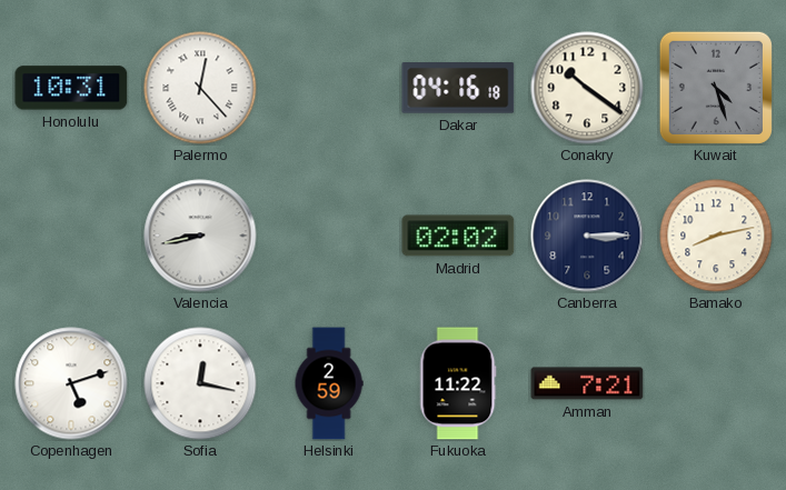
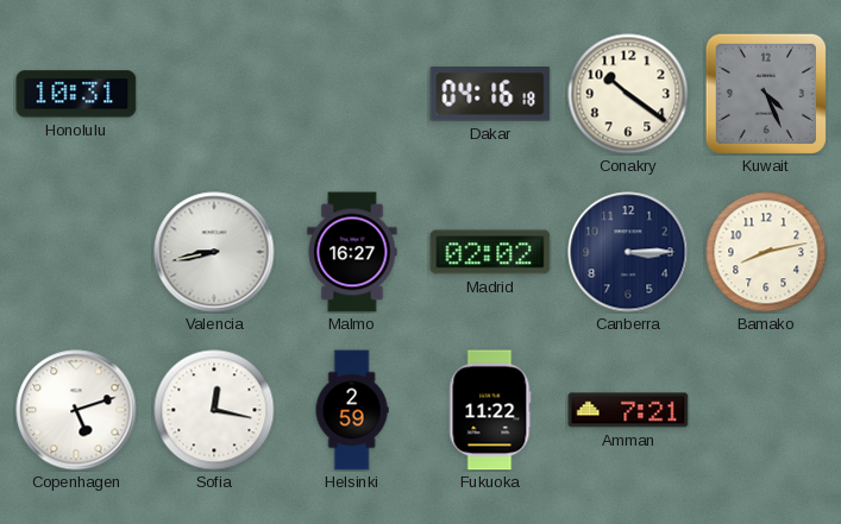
Palermo: 12:23 -> none
Kuwait: 4:27 -> 4:26
Malmo: none -> 16:27
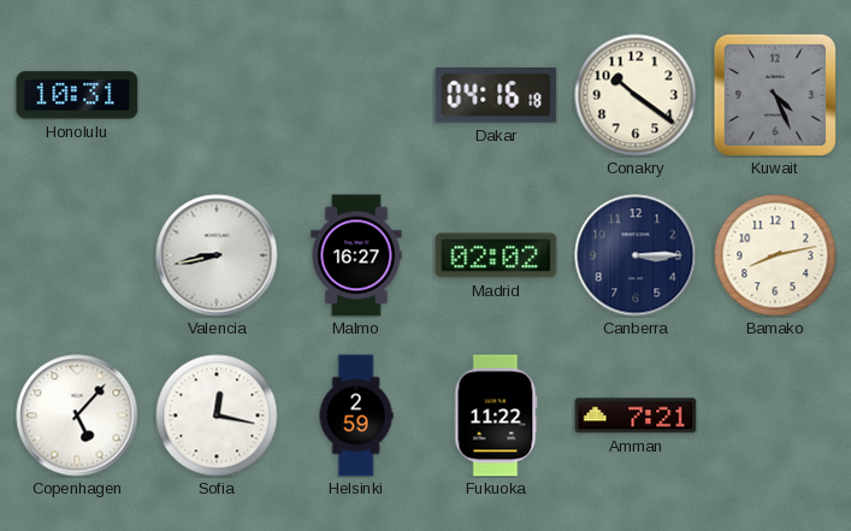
Copenhagen: 5:12 -> 5:07
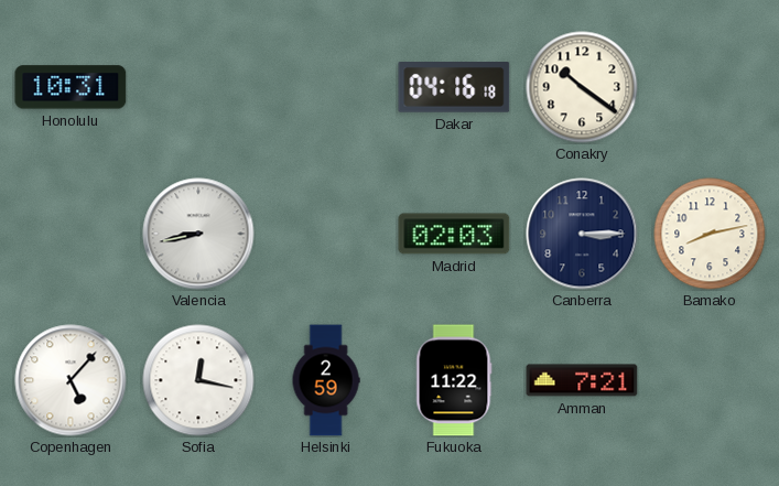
Kuwait: 4:26 -> none
Malmo: 16:27 -> none
Madrid: 02:02 -> 02:03
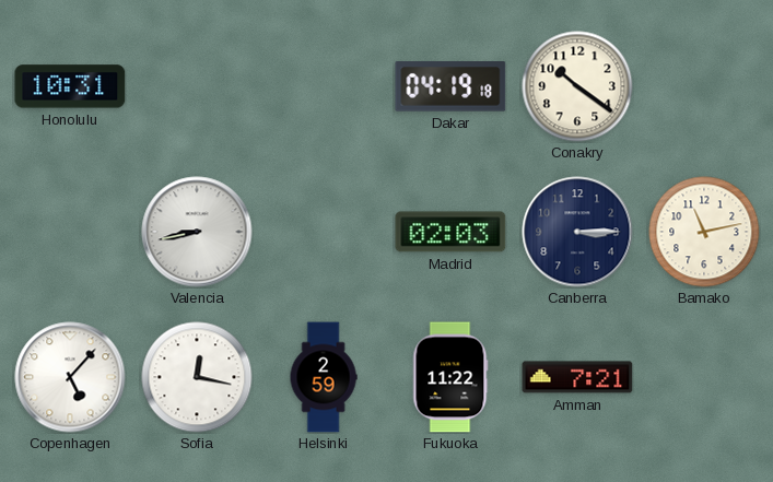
Dakar: 04:16 -> 04:19
Bamako: 8:13 -> 11:13
